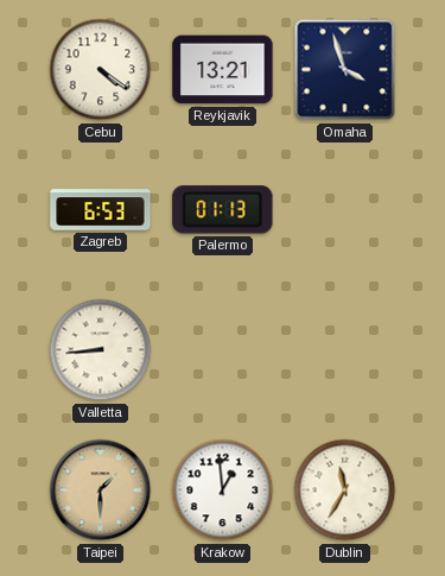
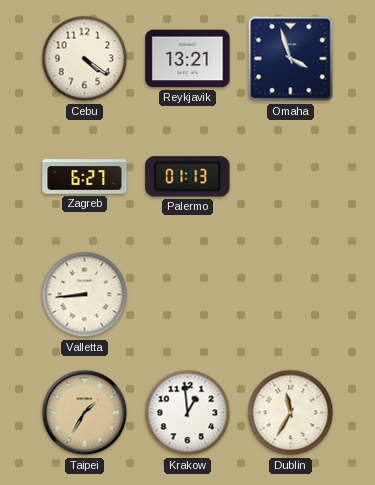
Zagreb: 6:53 -> 6:27
Taipei: 1:30 -> 1:35
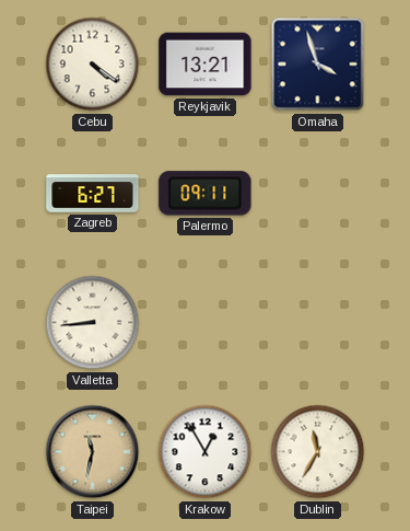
Palermo: 01:13 -> 09:11
Taipei: 1:35 -> 11:32
Krakow: 12:59 -> 12:55
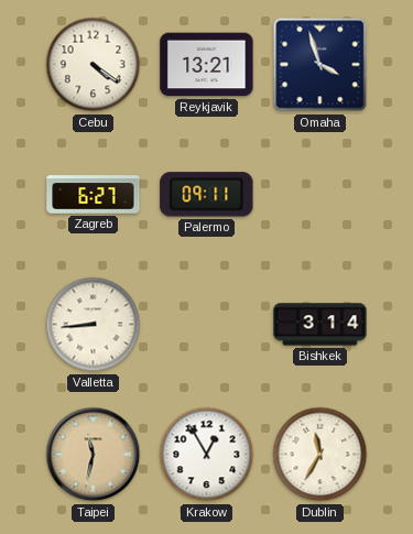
Bishkek: none -> 3:14
